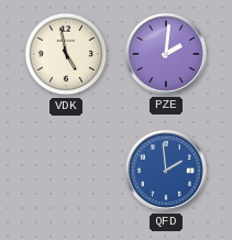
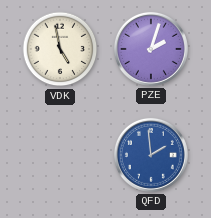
PZE: 2:01 -> 2:03
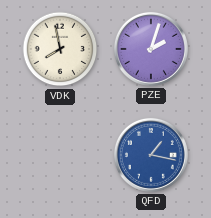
VDK: 4:58 -> 7:58
QFD: 1:59 -> 1:17
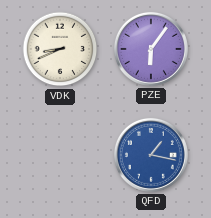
VDK: 7:58 -> 8:41
PZE: 2:03 -> 6:06
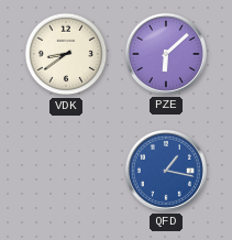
VDK: 8:41 -> 8:39
PZE: 6:06 -> 6:08
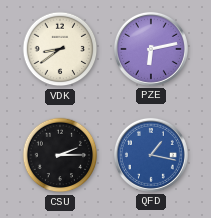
PZE: 6:08 -> 6:13
CSU: none -> 2:15
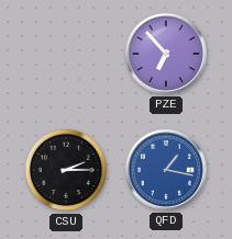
VDK: 8:39 -> none
PZE: 6:13 -> 6:53
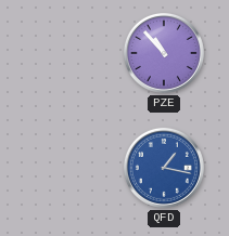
PZE: 6:53 -> 10:53
CSU: 2:15 -> none
